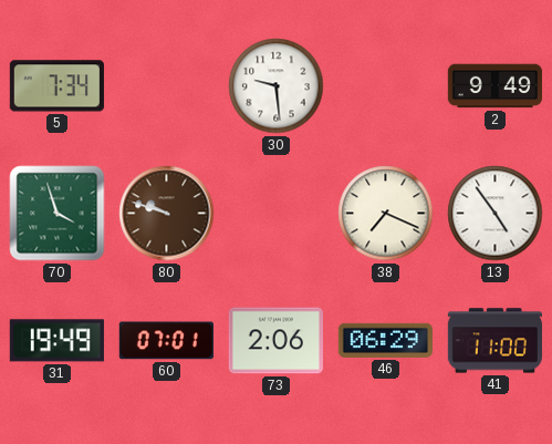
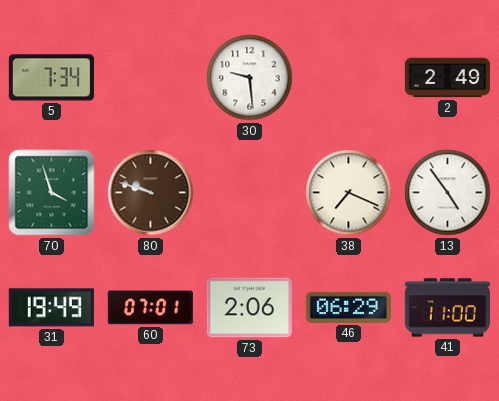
2: 9:49 -> 2:49
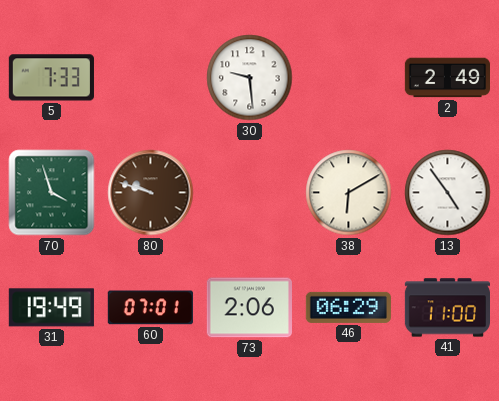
5: 7:34 -> 7:33
38: 7:19 -> 6:10
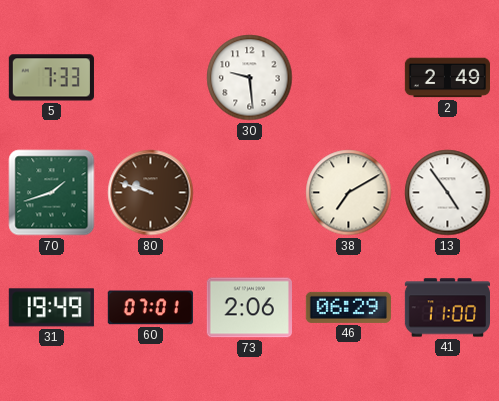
70: 3:57 -> 1:42
38: 6:10 -> 7:10
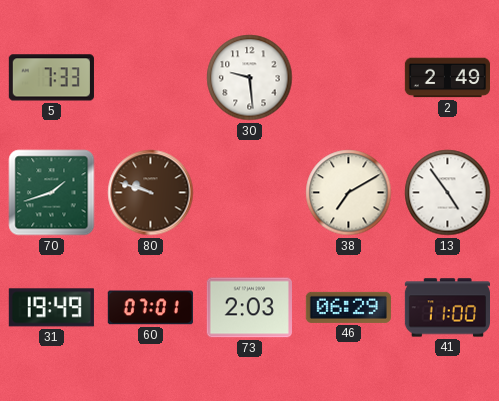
73: 2:06 -> 2:03
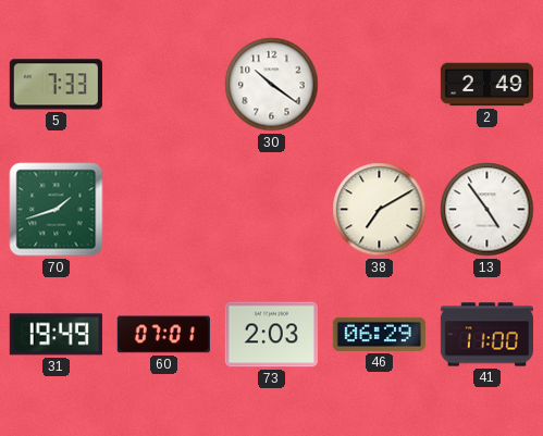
30: 9:29 -> 10:21
80: 9:48 -> none
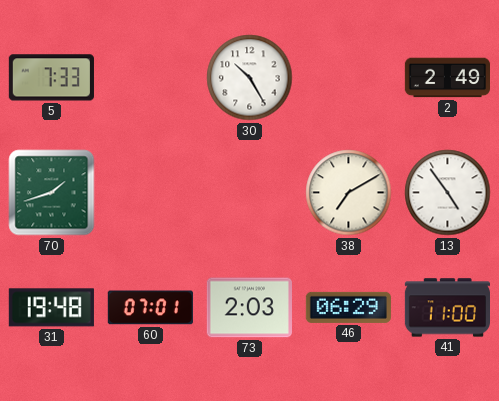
30: 10:21 -> 10:25
31: 19:49 -> 19:48
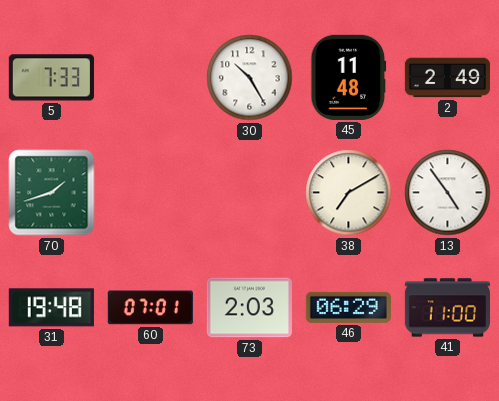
45: none -> 11:48
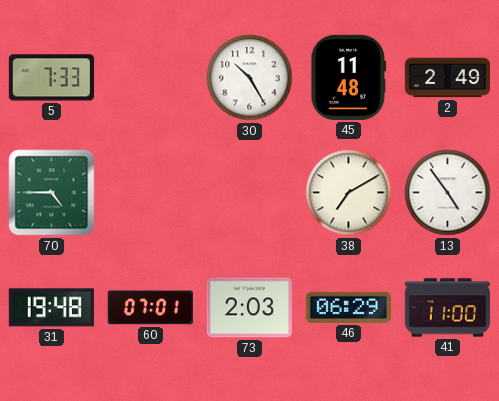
70: 1:42 -> 4:45
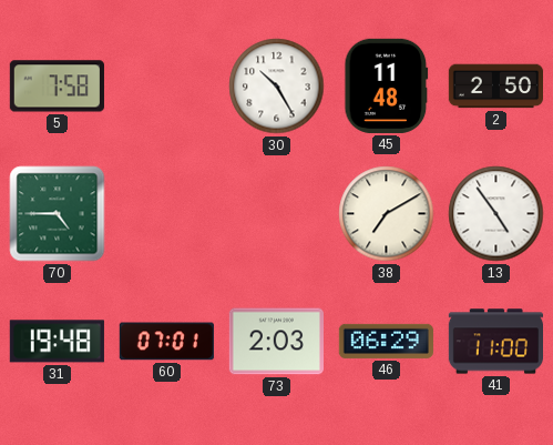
5: 7:33 -> 7:58
2: 2:49 -> 2:50
